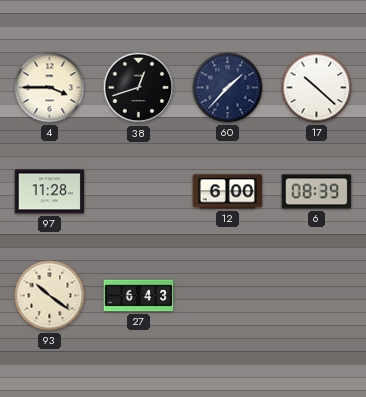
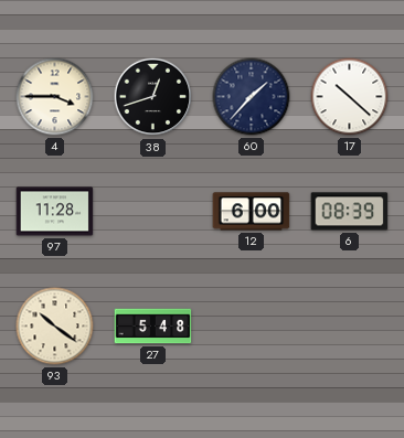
27: 6:43 -> 5:48
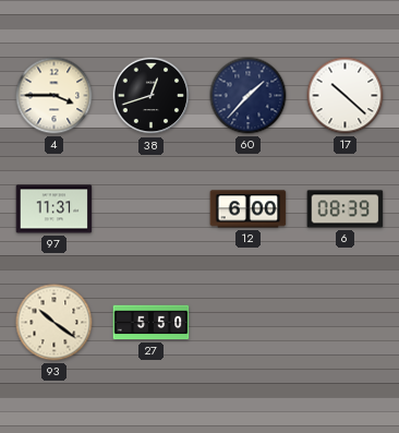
97: 11:28 -> 11:31
27: 5:48 -> 5:50
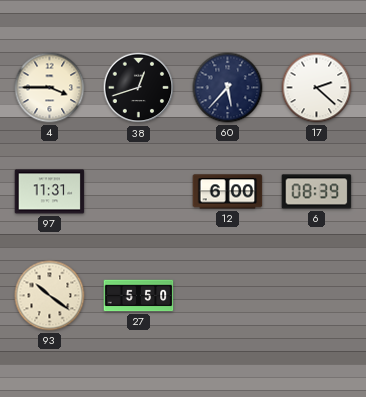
60: 1:37 -> 5:37
17: 10:22 -> 2:22
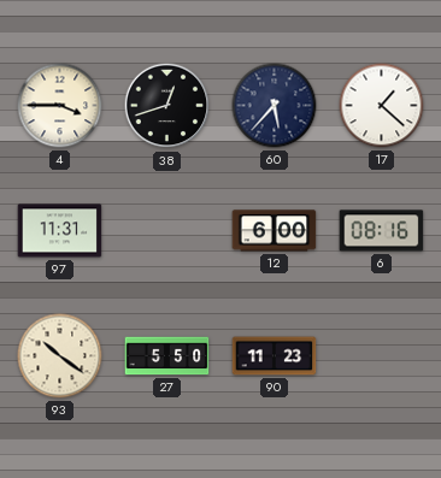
17: 2:22 -> 1:22
6: 08:39 -> 08:16
90: none -> 11:23
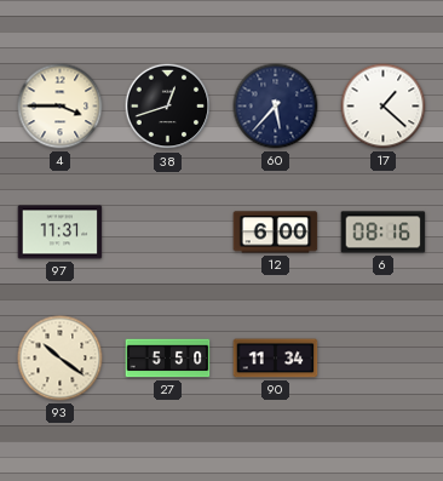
90: 11:23 -> 11:34
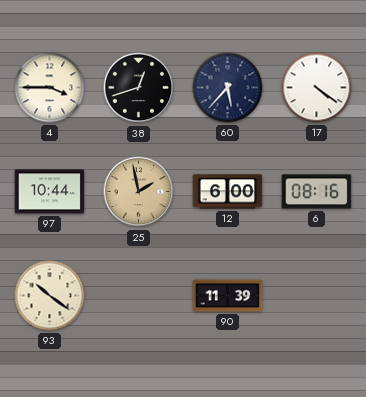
17: 1:22 -> 4:21
97: 11:31 -> 10:44
25: none -> 1:58
27: 5:50 -> none
90: 11:34 -> 11:39
